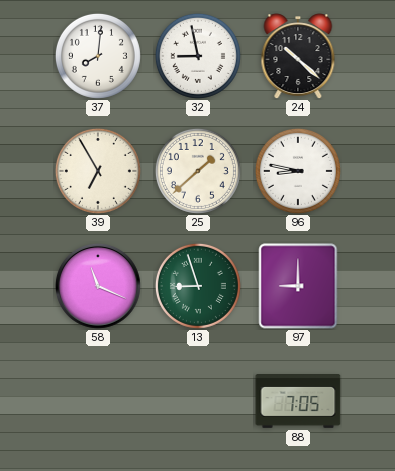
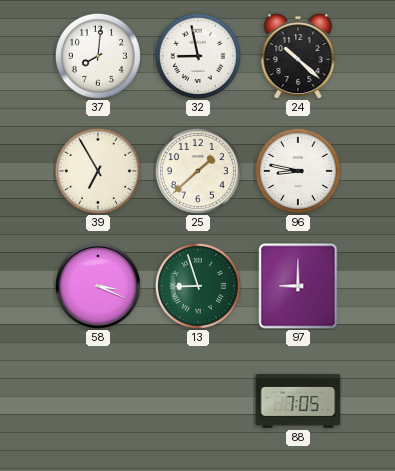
58: 11:19 -> 3:19
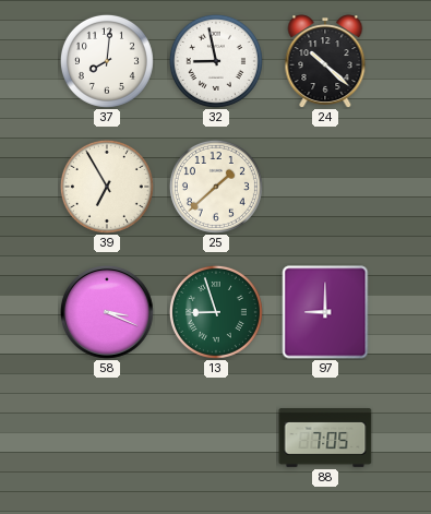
96: 8:47 -> none
